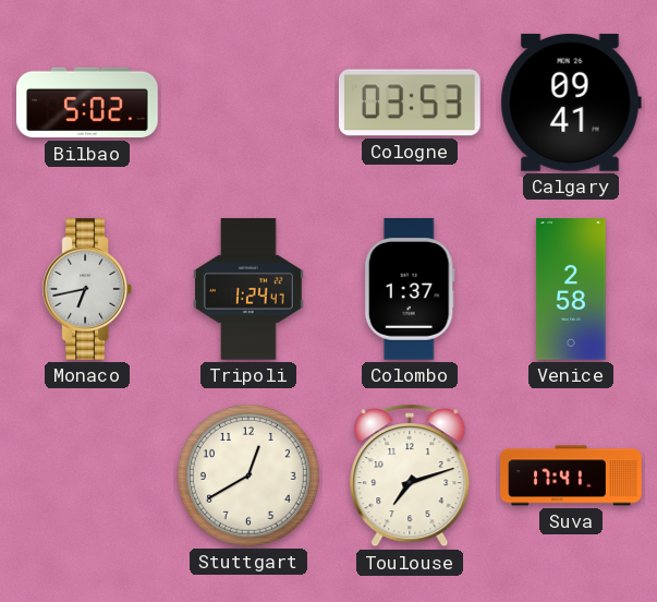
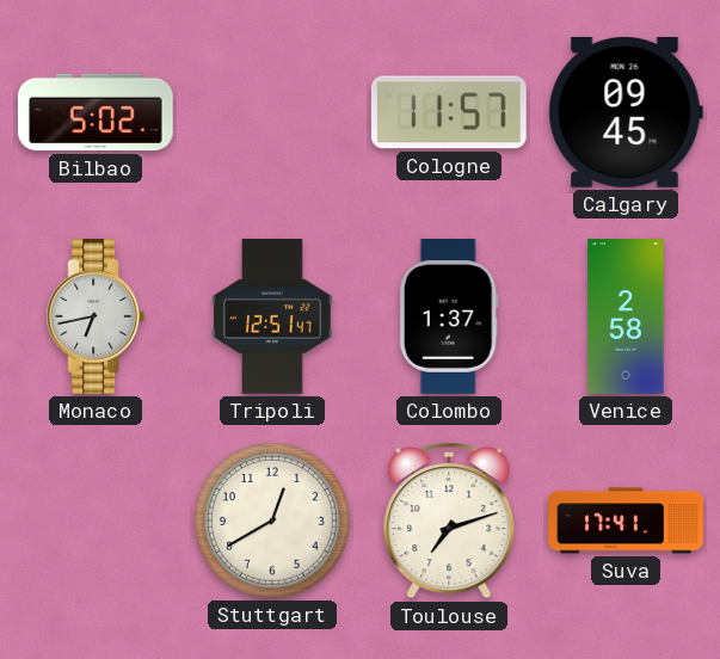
Cologne: 03:53 -> 11:57
Calgary: 09:41 -> 09:45
Tripoli: 1:24 -> 12:51
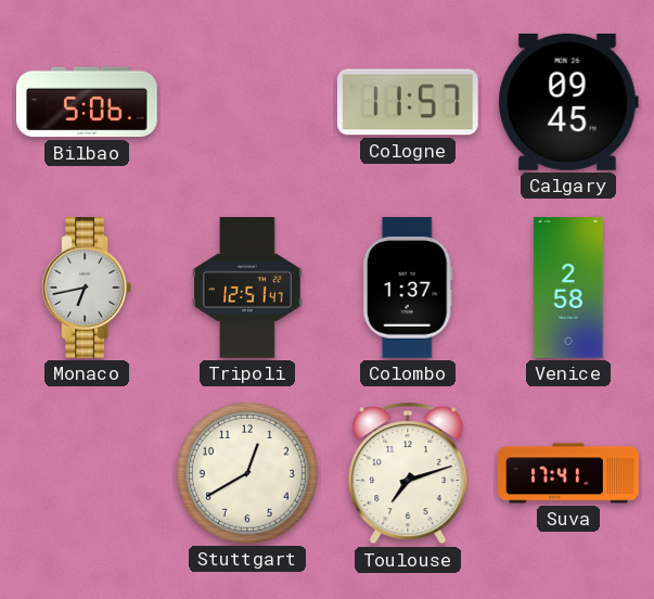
Bilbao: 5:02 -> 5:06
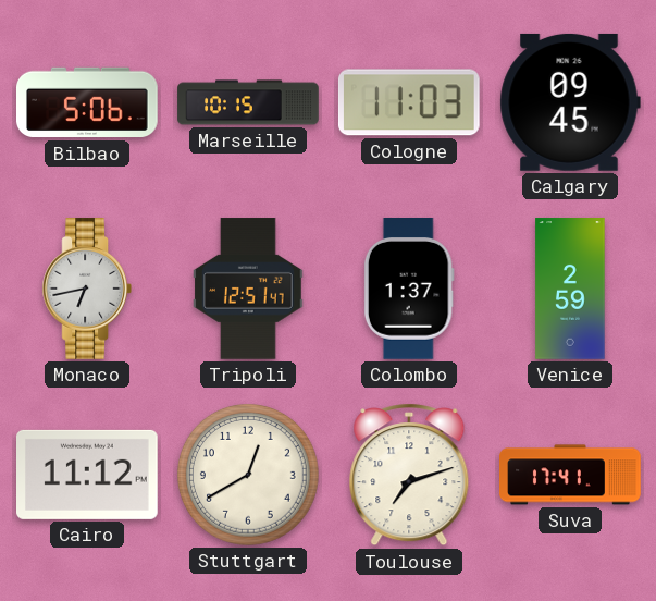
Marseille: none -> 10:15
Cologne: 11:57 -> 11:03
Venice: 2:58 -> 2:59
Cairo: none -> 11:12
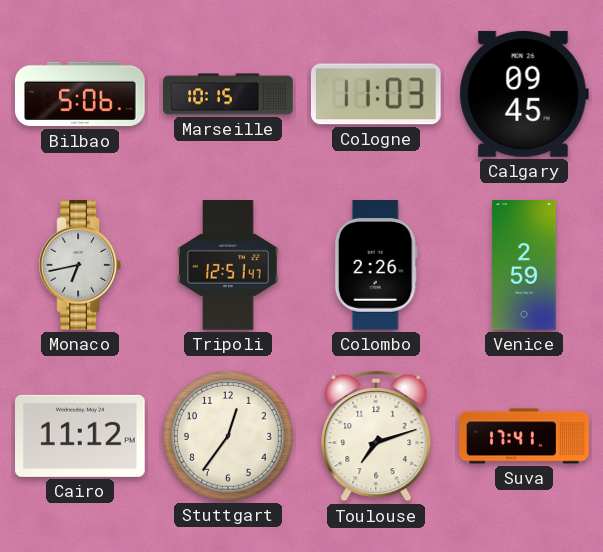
Colombo: 1:37 -> 2:26
Stuttgart: 12:40 -> 12:36
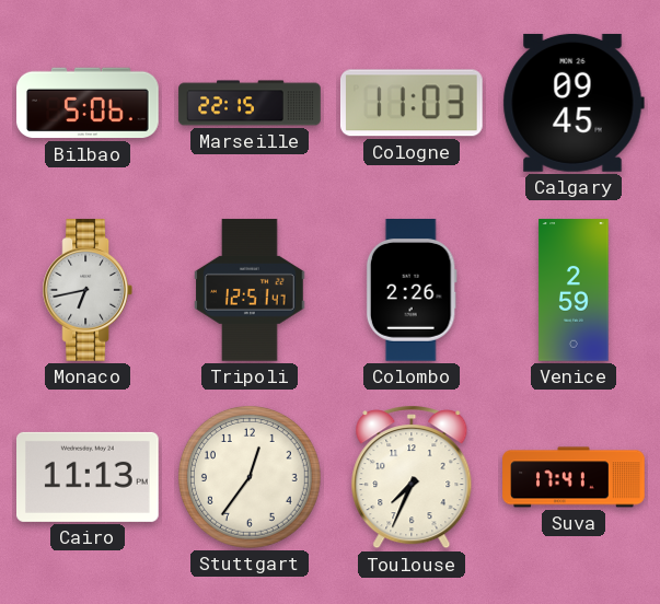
Marseille: 10:15 -> 22:15
Cairo: 11:12 -> 11:13
Toulouse: 7:12 -> 7:34
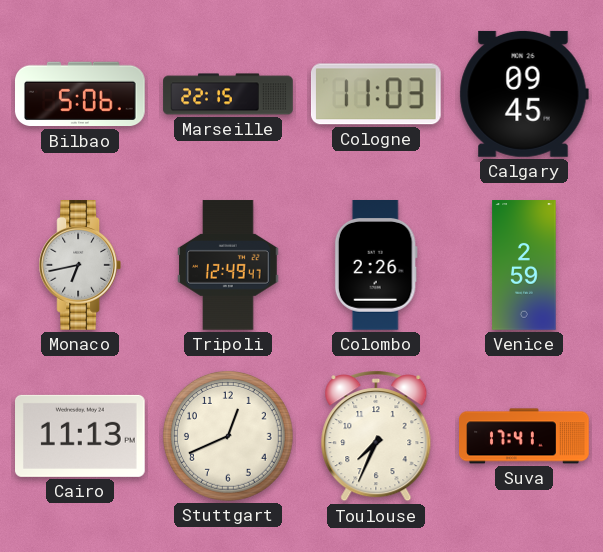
Tripoli: 12:51 -> 12:49
Stuttgart: 12:36 -> 12:41
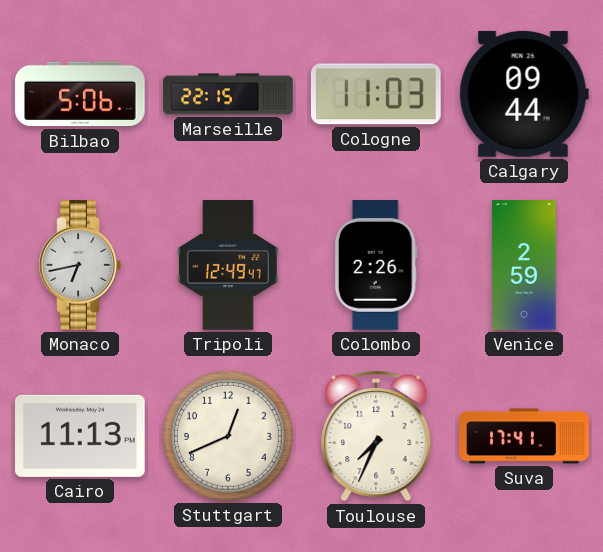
Calgary: 09:45 -> 09:44
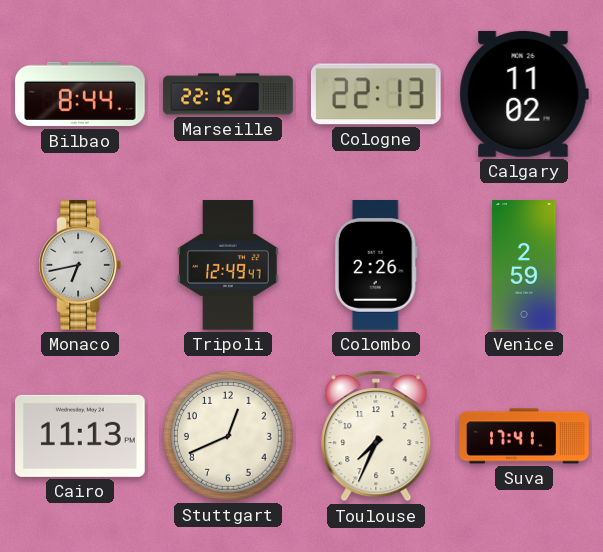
Bilbao: 5:06 -> 8:44
Cologne: 11:03 -> 22:13
Calgary: 09:44 -> 11:02
